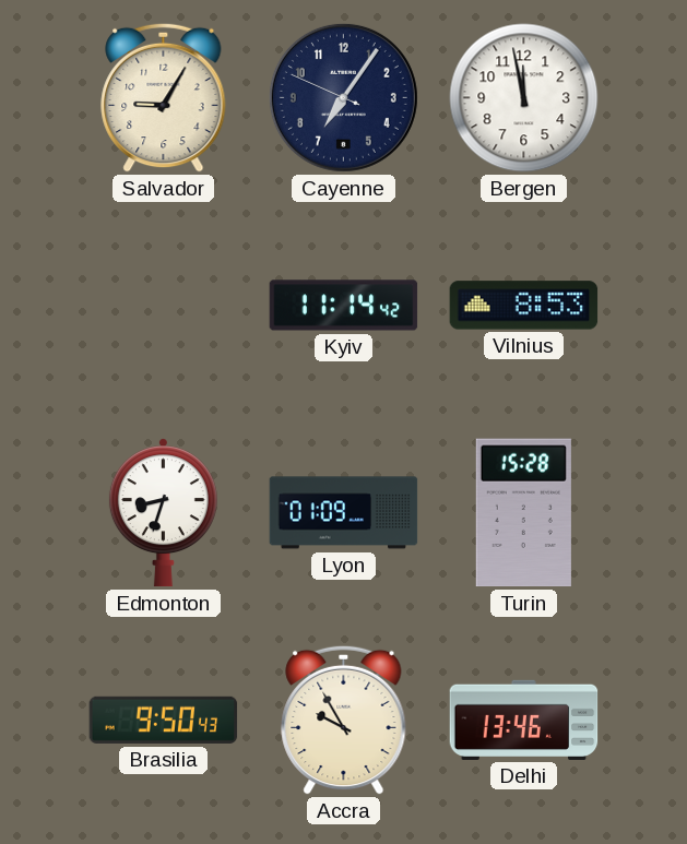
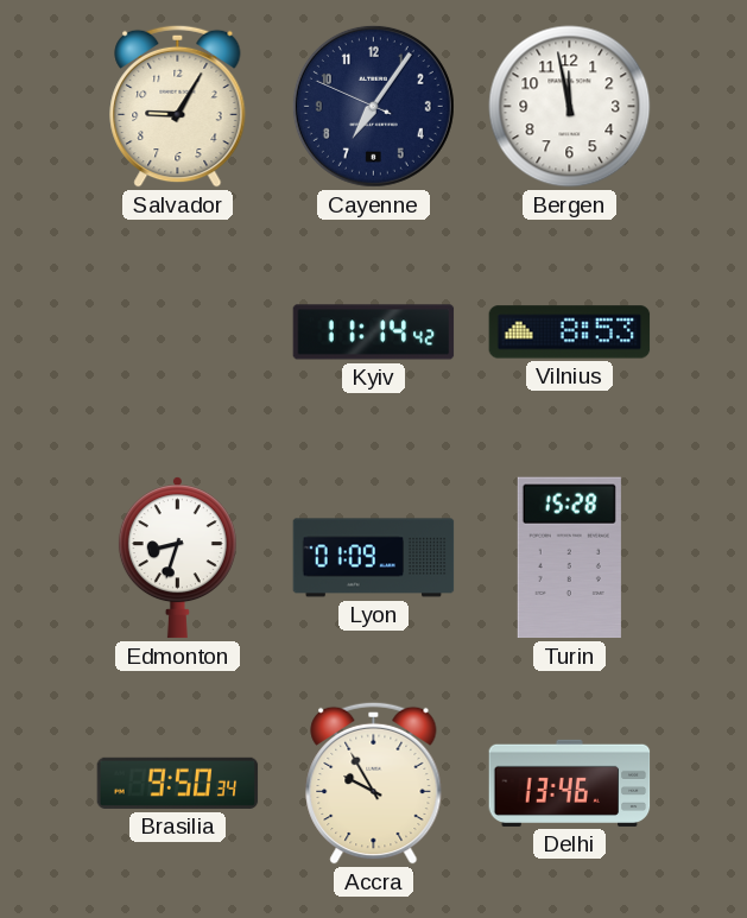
Brasilia: 9:50:43 -> 9:50:34
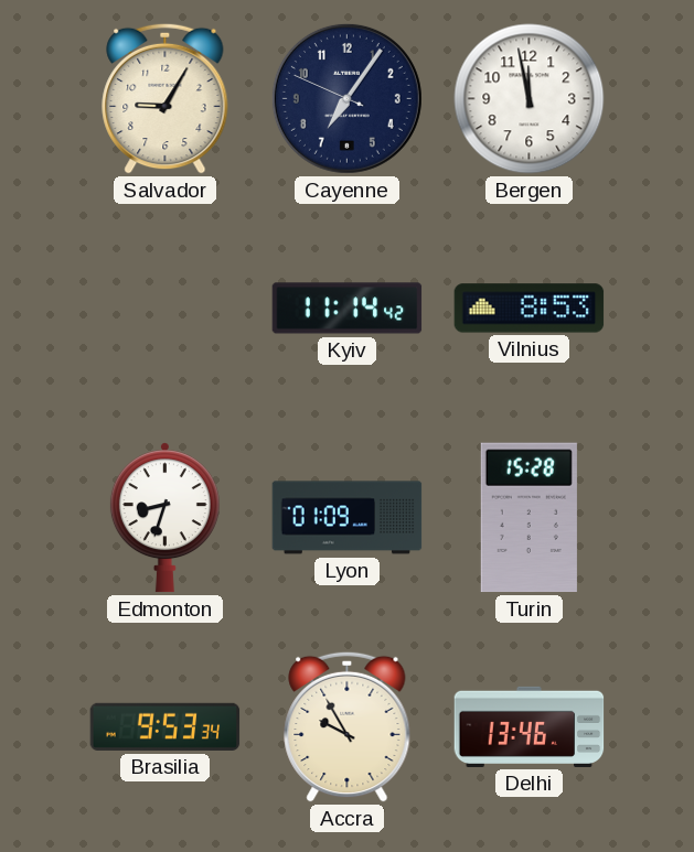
Brasilia: 9:50 -> 9:53
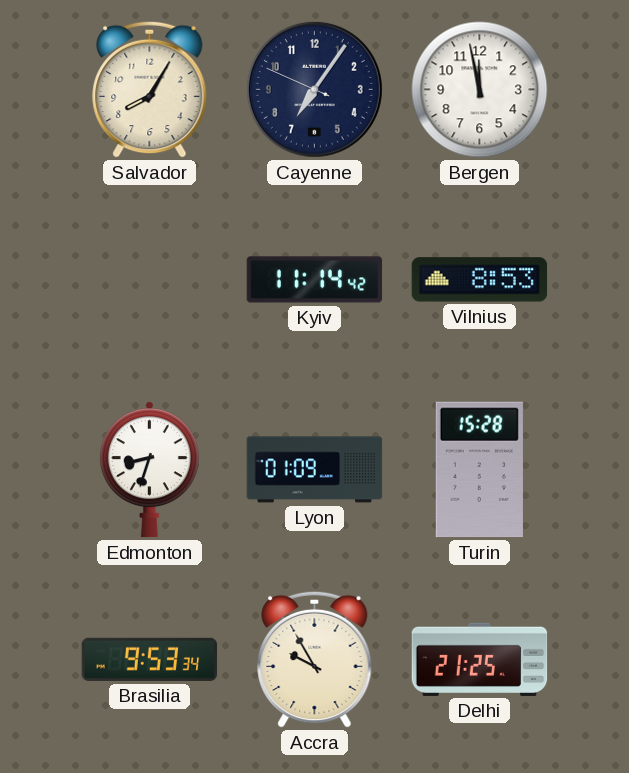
Salvador: 9:05 -> 8:05
Delhi: 13:46 -> 21:25
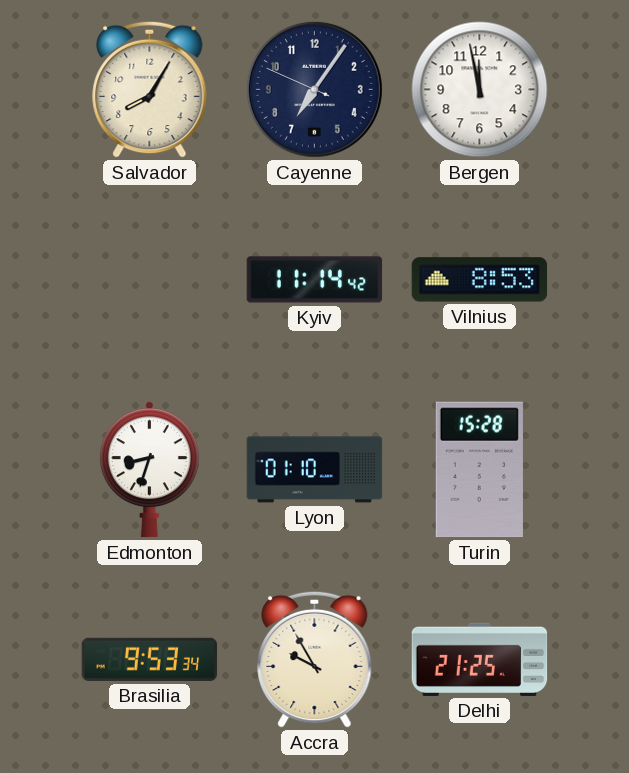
Lyon: 01:09 -> 01:10
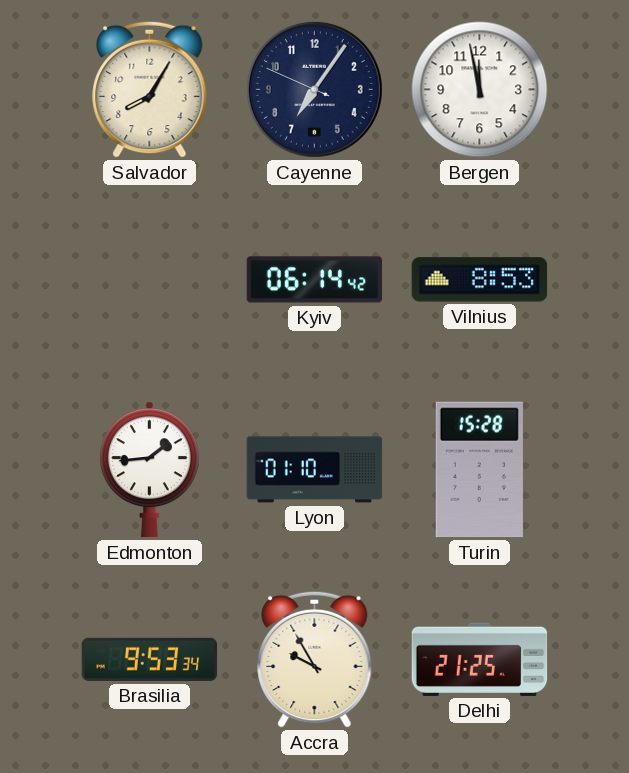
Kyiv: 11:14 -> 06:14
Edmonton: 8:33 -> 1:44
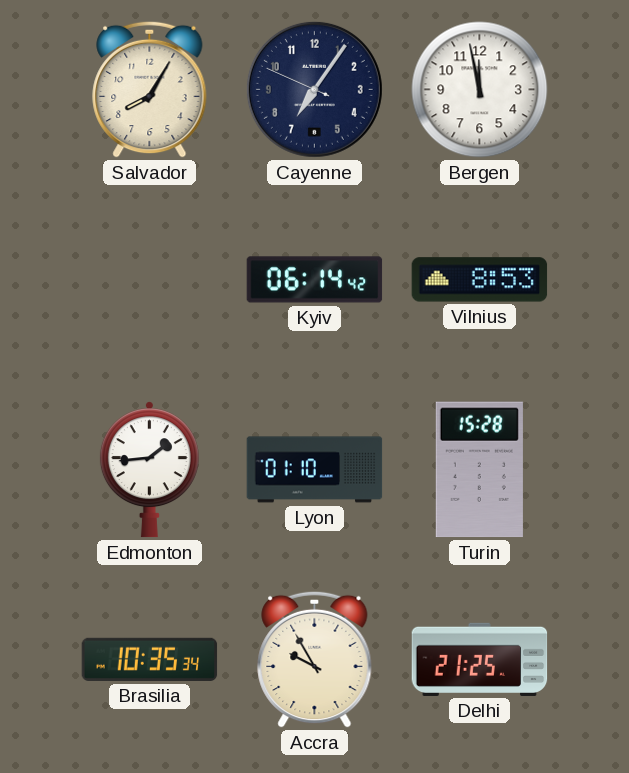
Brasilia: 9:53 -> 10:35
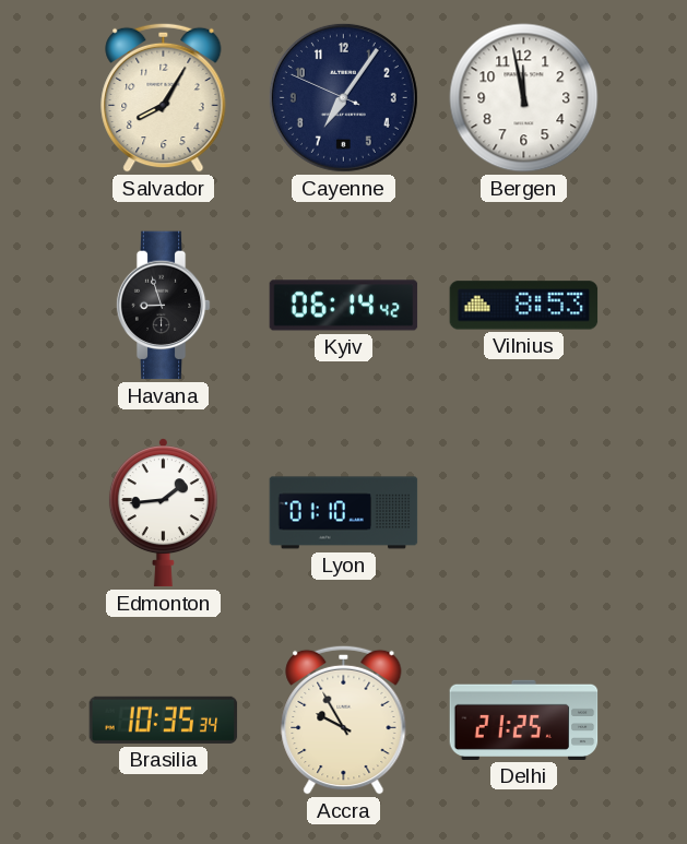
Havana: none -> 8:57
Turin: 15:28 -> none
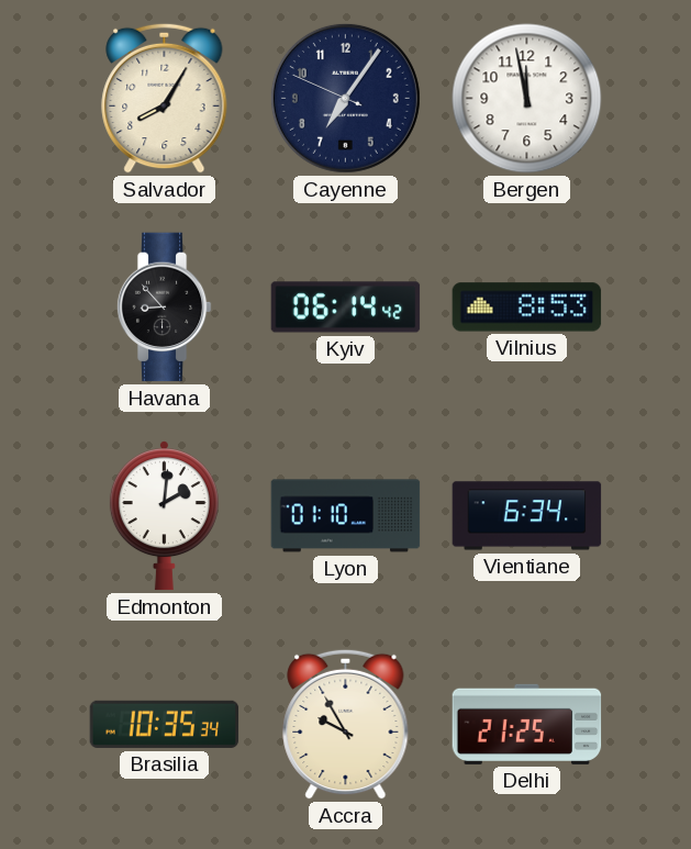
Havana: 8:57 -> 8:53
Edmonton: 1:44 -> 2:01
Vientiane: none -> 6:34
